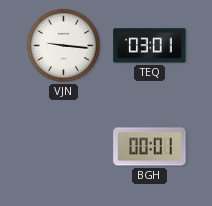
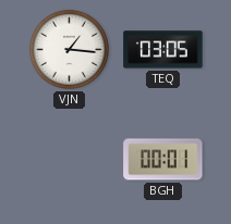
VJN: 9:16 -> 1:16
TEQ: 03:01 -> 03:05
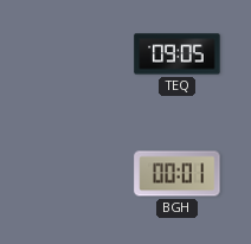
VJN: 1:16 -> none
TEQ: 03:05 -> 09:05
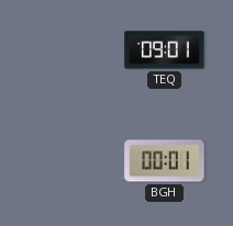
TEQ: 09:05 -> 09:01
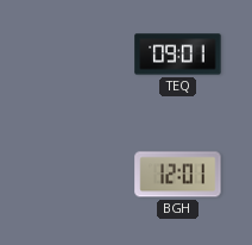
BGH: 00:01 -> 12:01
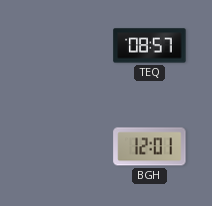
TEQ: 09:01 -> 08:57
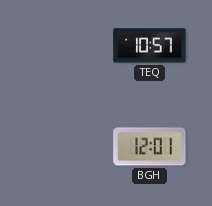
TEQ: 08:57 -> 10:57
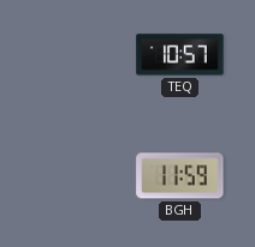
BGH: 12:01 -> 11:59
